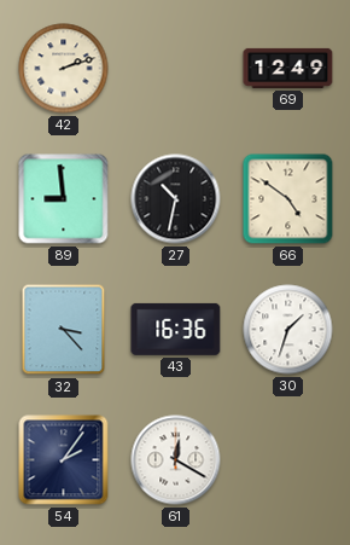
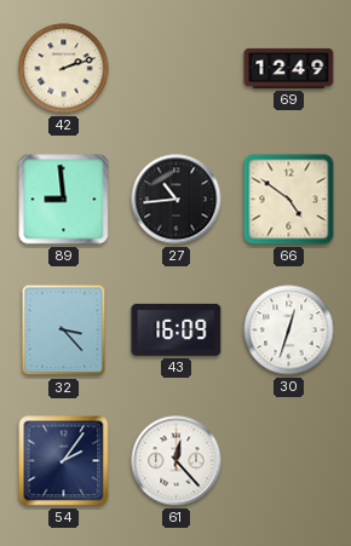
27: 10:32 -> 10:44
43: 16:36 -> 16:09
30: 1:33 -> 12:33
61: 12:20 -> 12:23
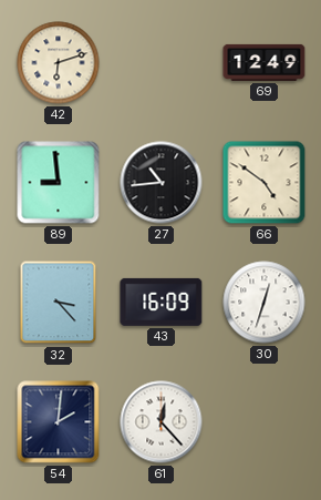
42: 2:12 -> 6:12
54: 2:06 -> 2:01
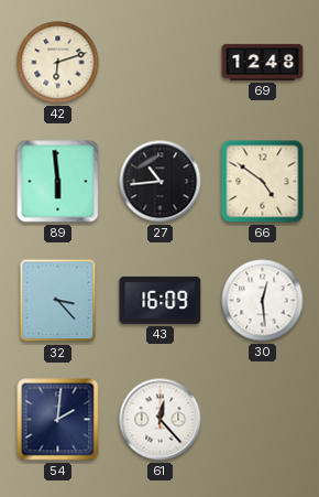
69: 12:49 -> 12:48
89: 8:59 -> 5:59
30: 12:33 -> 12:29
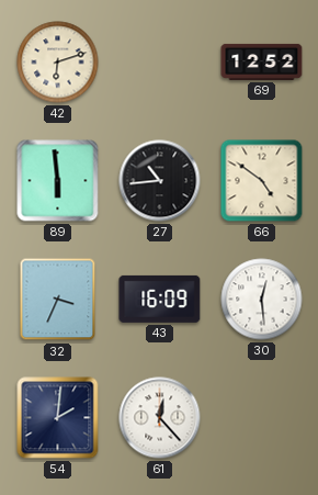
69: 12:48 -> 12:52
32: 3:23 -> 3:34
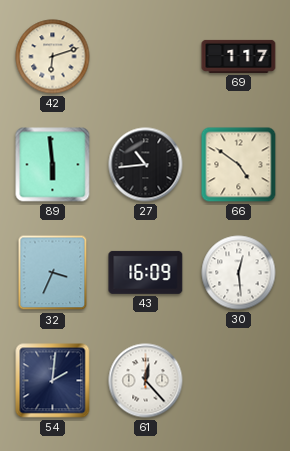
69: 12:52 -> 1:17
